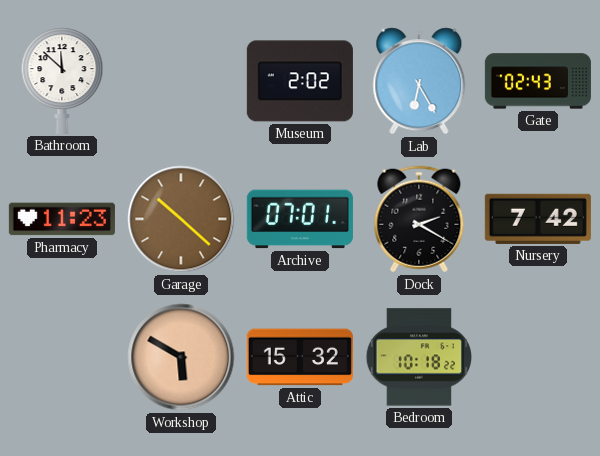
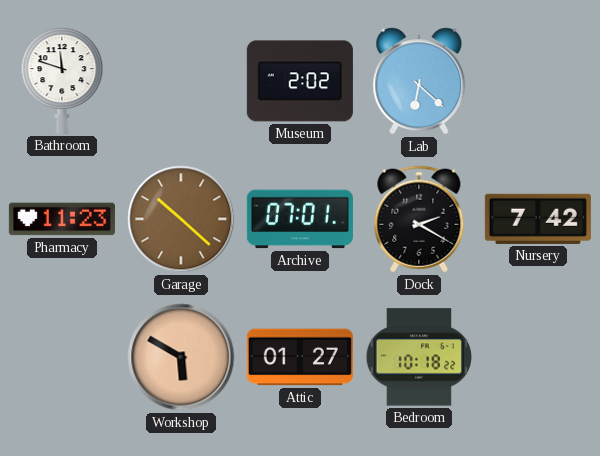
Bathroom: 11:52 -> 11:48
Lab: 6:25 -> 6:22
Gate: 02:43 -> none
Attic: 15:32 -> 01:27
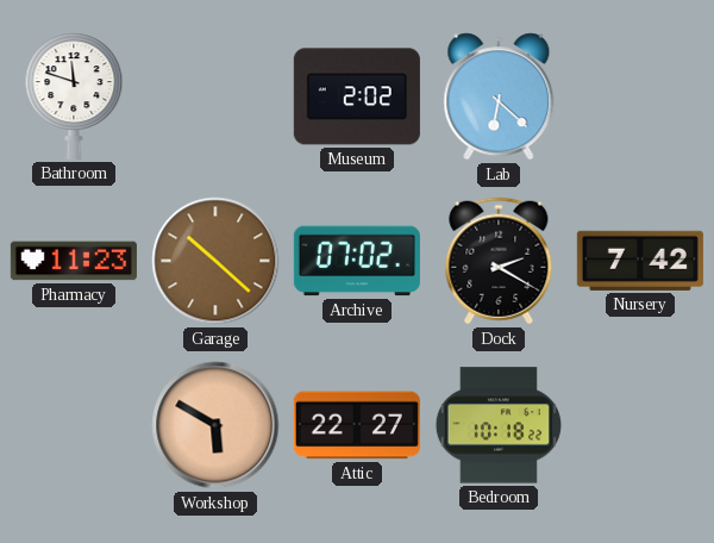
Archive: 07:01 -> 07:02
Attic: 01:27 -> 22:27
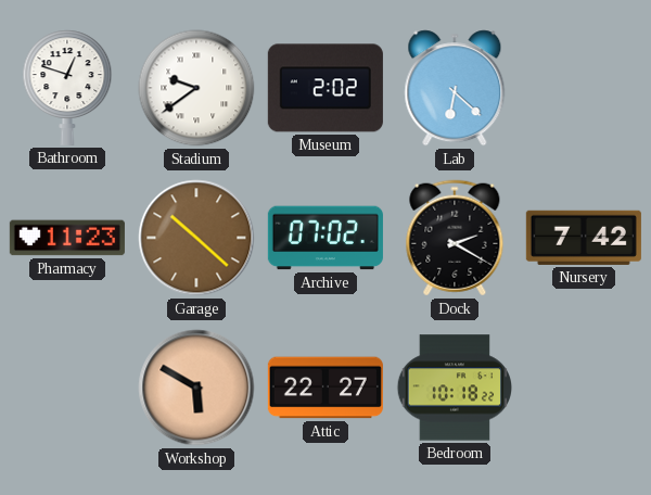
Bathroom: 11:48 -> 12:48
Stadium: none -> 9:39
